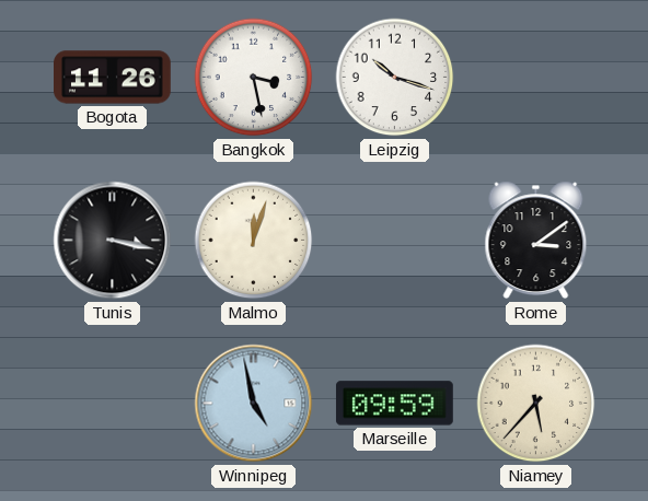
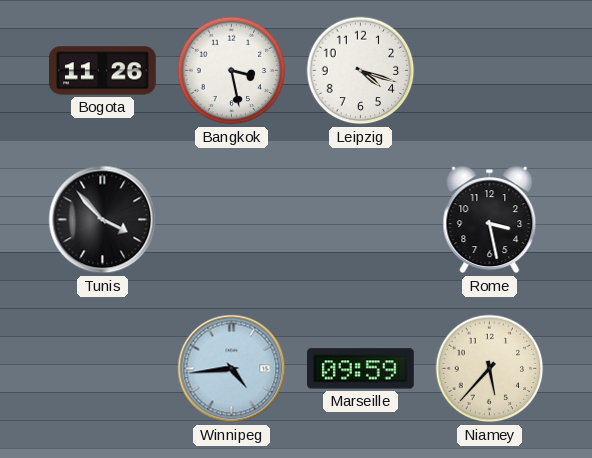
Leipzig: 10:18 -> 4:18
Tunis: 3:17 -> 3:53
Malmo: 12:03 -> none
Rome: 3:09 -> 3:28
Winnipeg: 4:58 -> 4:44
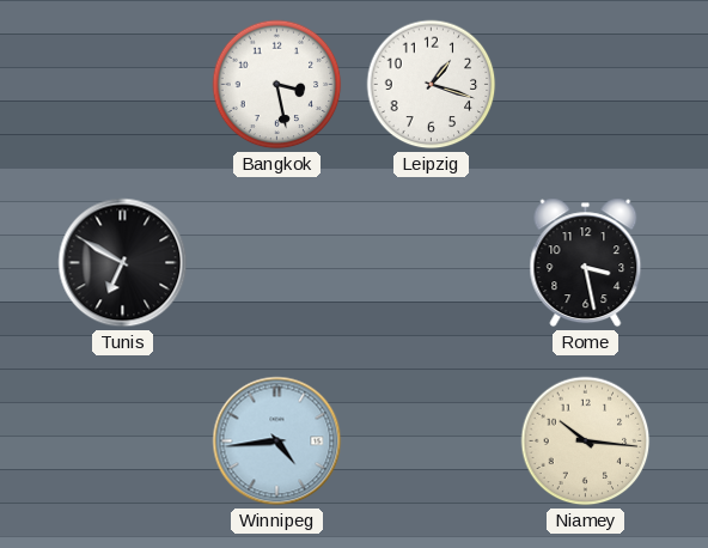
Bogota: 11:26 -> none
Leipzig: 4:18 -> 1:18
Tunis: 3:53 -> 6:50
Marseille: 09:59 -> none
Niamey: 5:37 -> 10:16
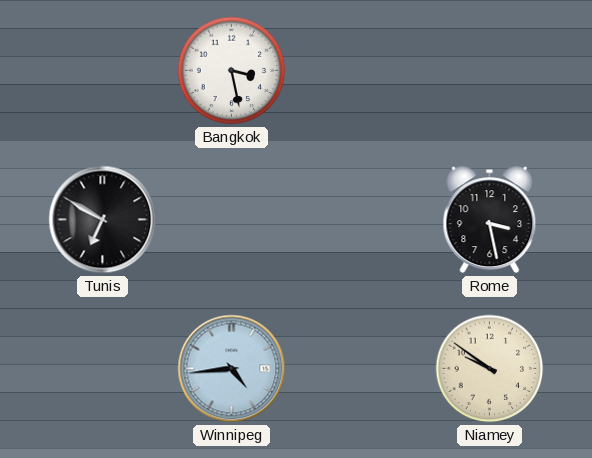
Leipzig: 1:18 -> none
Niamey: 10:16 -> 9:51
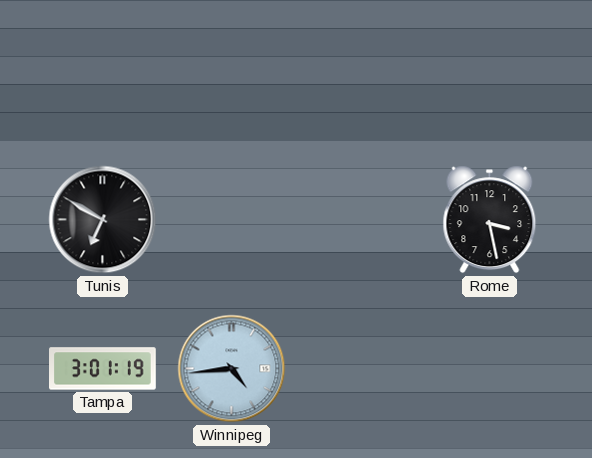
Bangkok: 3:28 -> none
Tampa: none -> 3:01
Niamey: 9:51 -> none
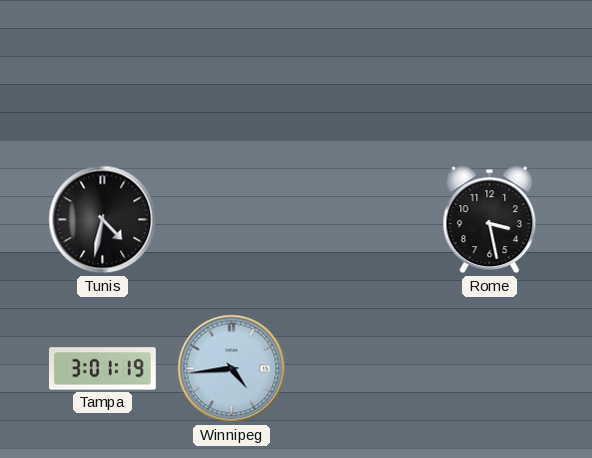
Tunis: 6:50 -> 4:32
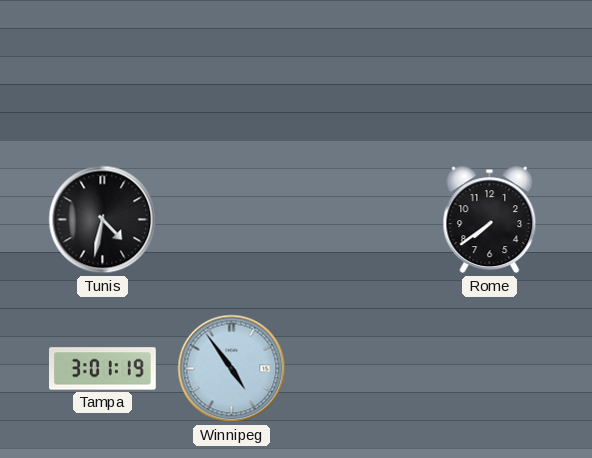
Rome: 3:28 -> 7:39
Winnipeg: 4:44 -> 4:54
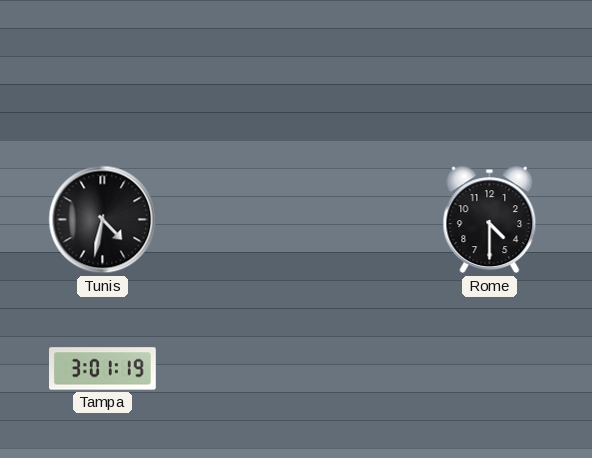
Rome: 7:39 -> 4:30
Winnipeg: 4:54 -> none
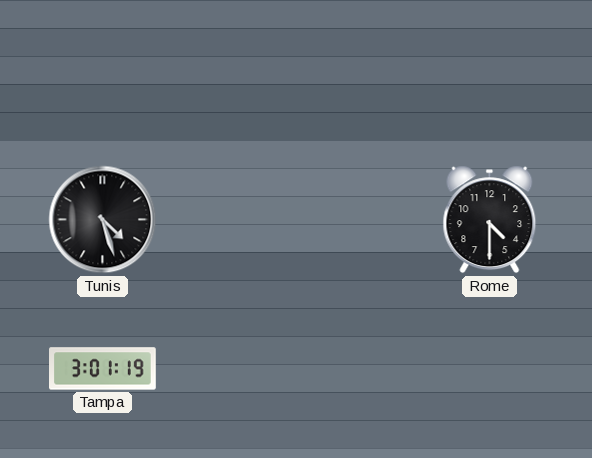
Tunis: 4:32 -> 4:27
